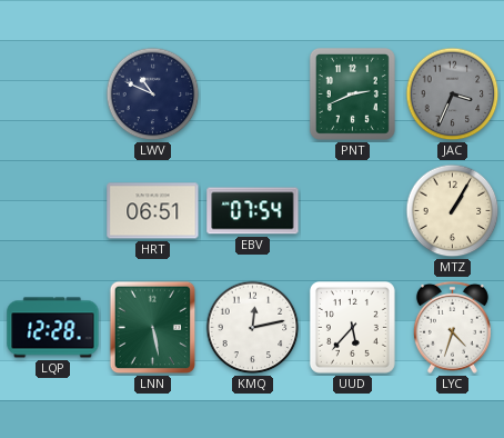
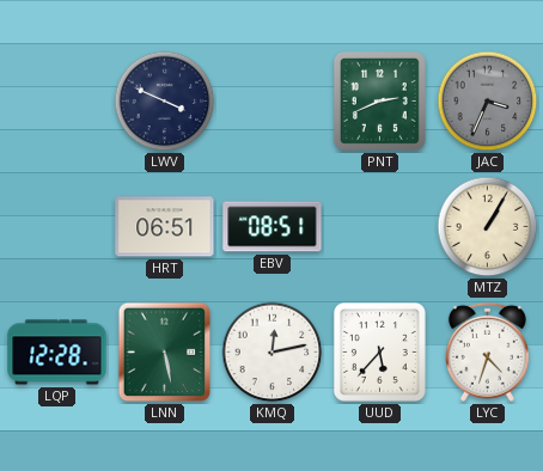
LWV: 10:49 -> 3:49
EBV: 07:54 -> 08:51
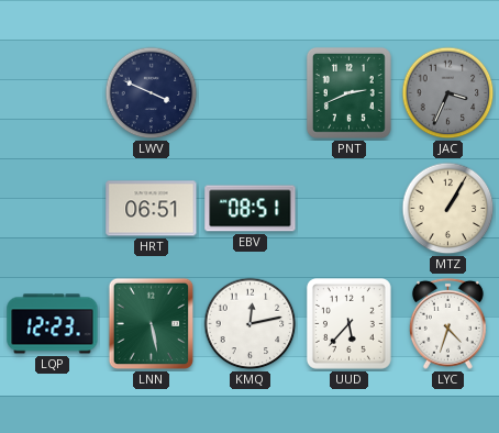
LQP: 12:28 -> 12:23
